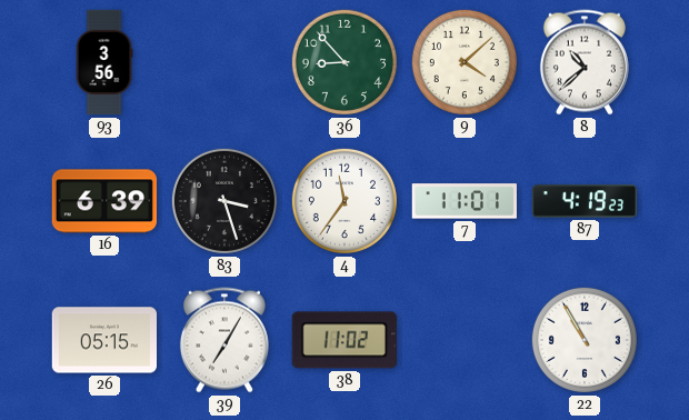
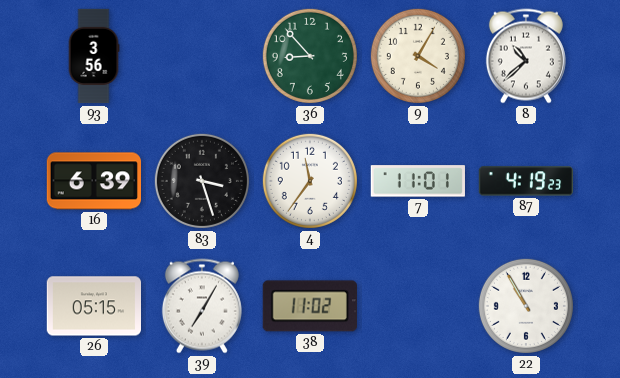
9: 4:08 -> 4:05
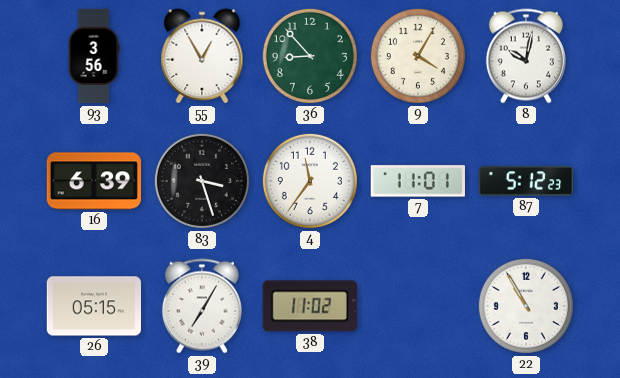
55: none -> 12:55
8: 10:38 -> 10:02
87: 4:19 -> 5:12
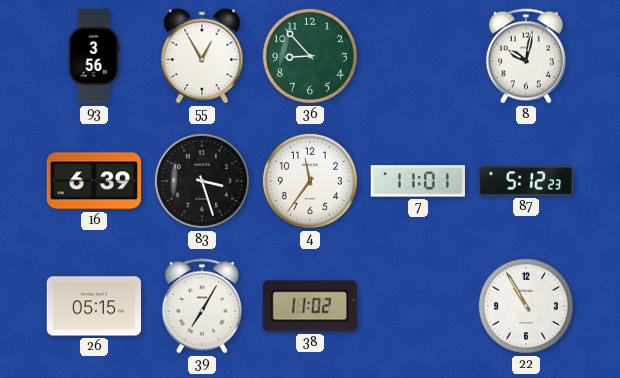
9: 4:05 -> none
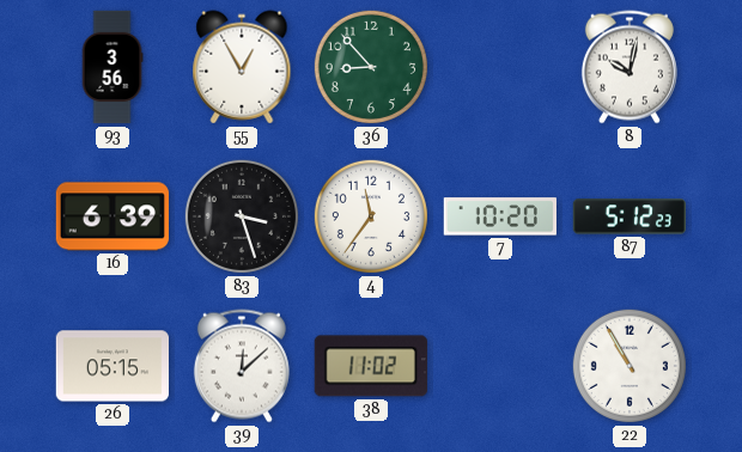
7: 11:01 -> 10:20
39: 7:05 -> 12:08
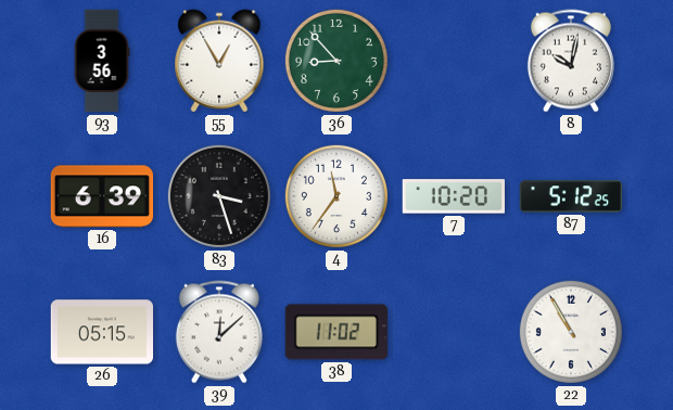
87: 5:12:23 -> 5:12:25
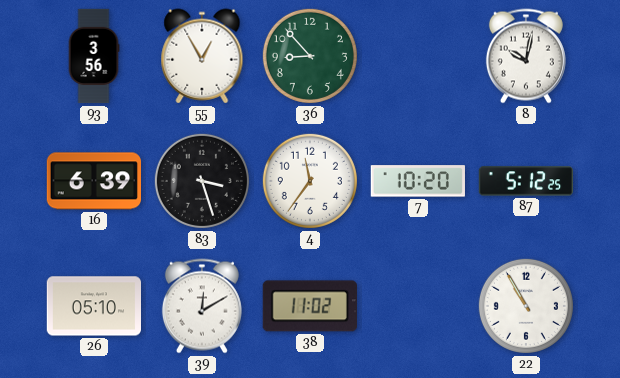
26: 05:15 -> 05:10
39: 12:08 -> 12:10
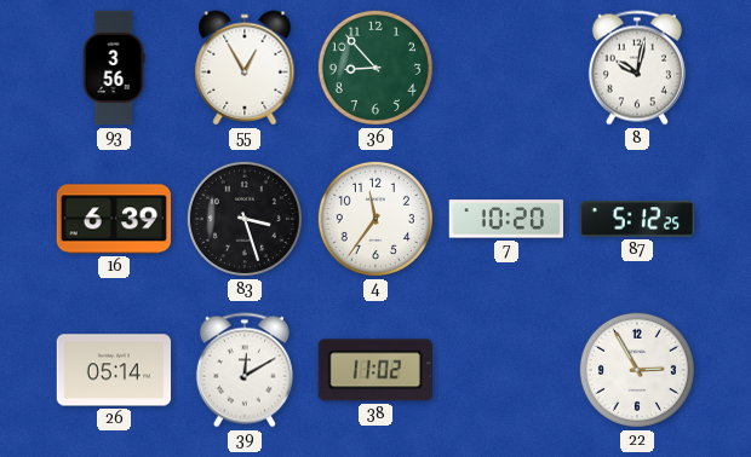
26: 05:10 -> 05:14
22: 10:55 -> 2:55
